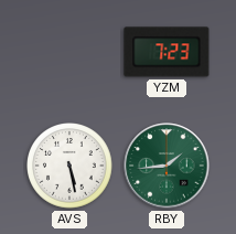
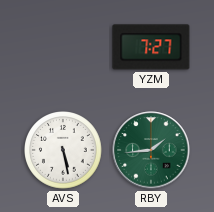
YZM: 7:23 -> 7:27
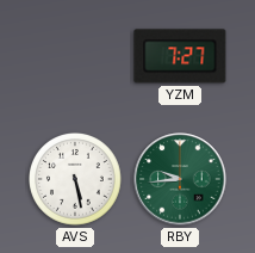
RBY: 1:44 -> 9:44
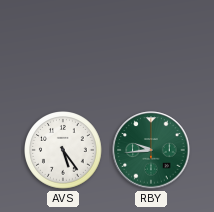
YZM: 7:27 -> none
AVS: 5:28 -> 5:24
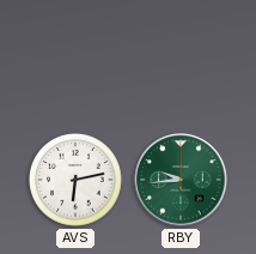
AVS: 5:24 -> 6:13
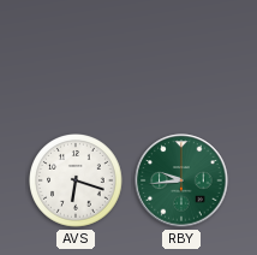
AVS: 6:13 -> 6:18
